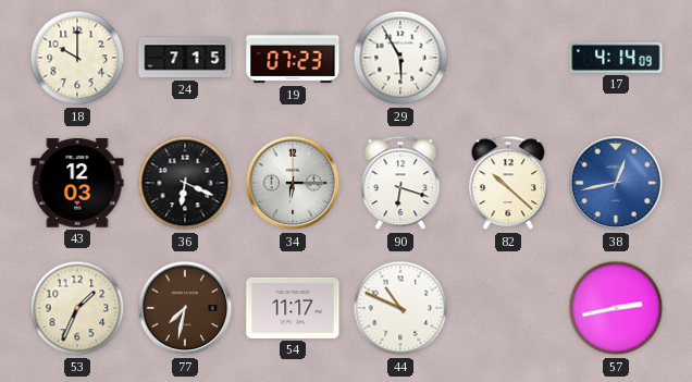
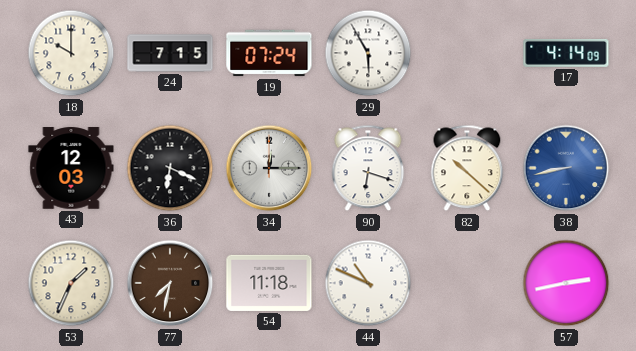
19: 07:23 -> 07:24
34: 6:15 -> 12:15
38: 12:43 -> 8:43
54: 11:17 -> 11:18
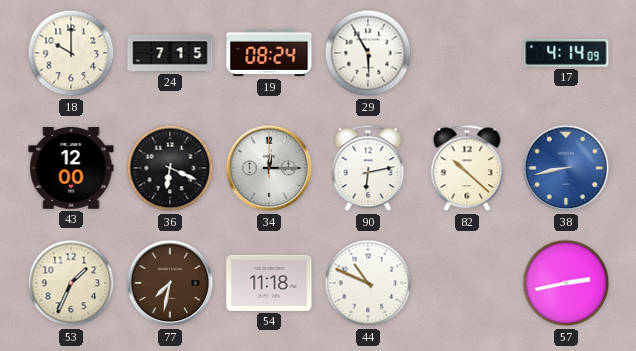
19: 07:24 -> 08:24
43: 12:03 -> 12:00
90: 6:18 -> 6:13
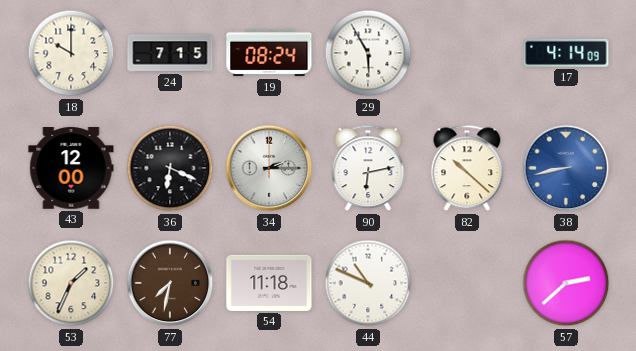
34: 12:15 -> 2:15
57: 2:43 -> 2:38
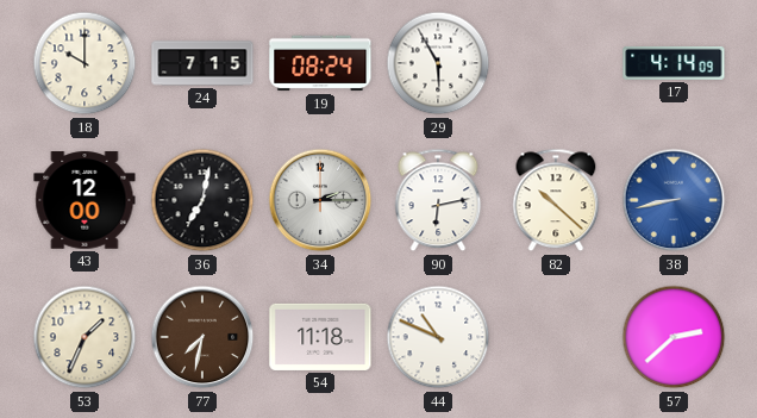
36: 6:19 -> 7:02
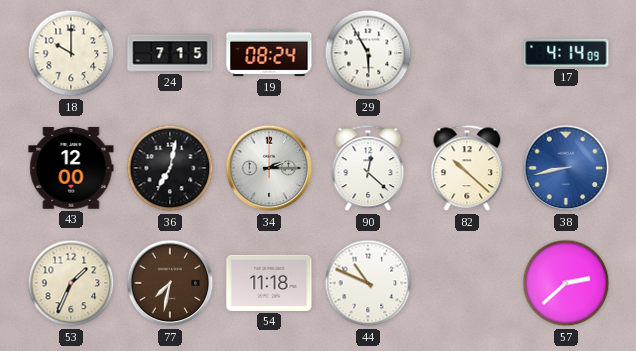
90: 6:13 -> 12:22
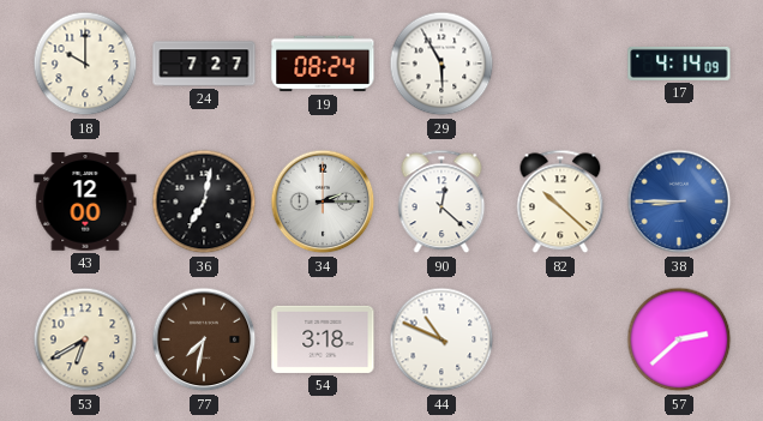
24: 7:15 -> 7:27
38: 8:43 -> 8:45
53: 1:34 -> 6:40
54: 11:18 -> 3:18
